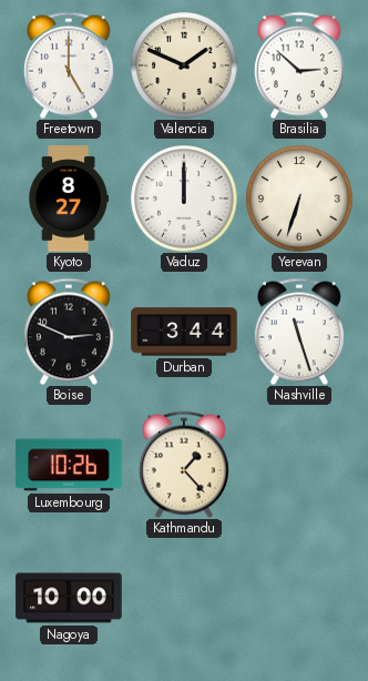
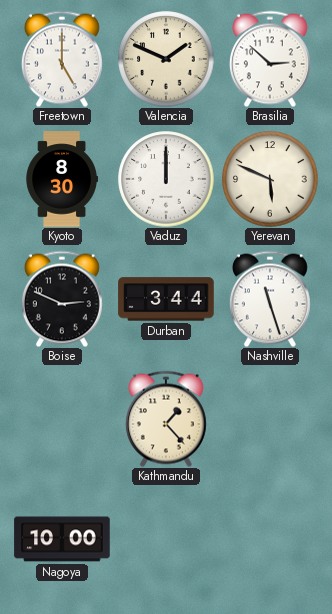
Kyoto: 8:27 -> 8:30
Yerevan: 6:33 -> 5:49
Luxembourg: 10:26 -> none
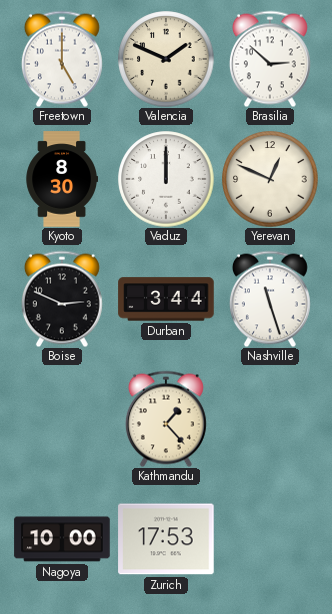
Yerevan: 5:49 -> 12:49
Zurich: none -> 17:53
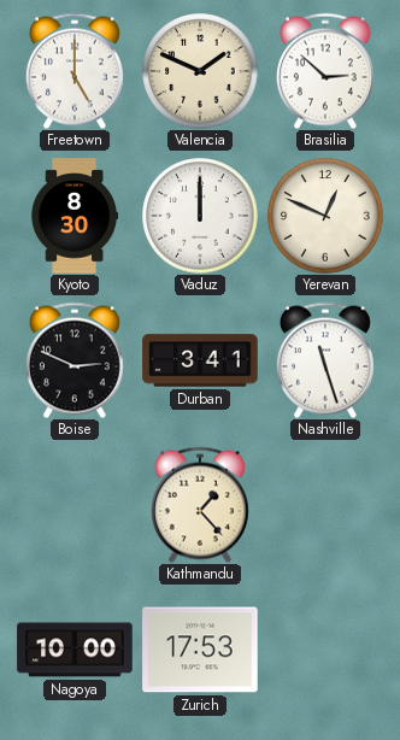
Durban: 3:44 -> 3:41
